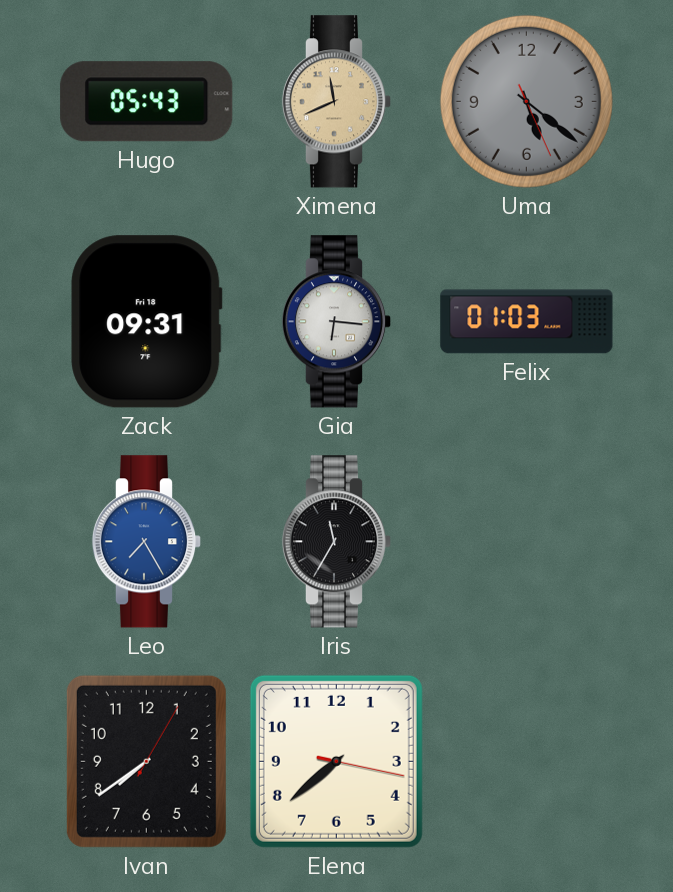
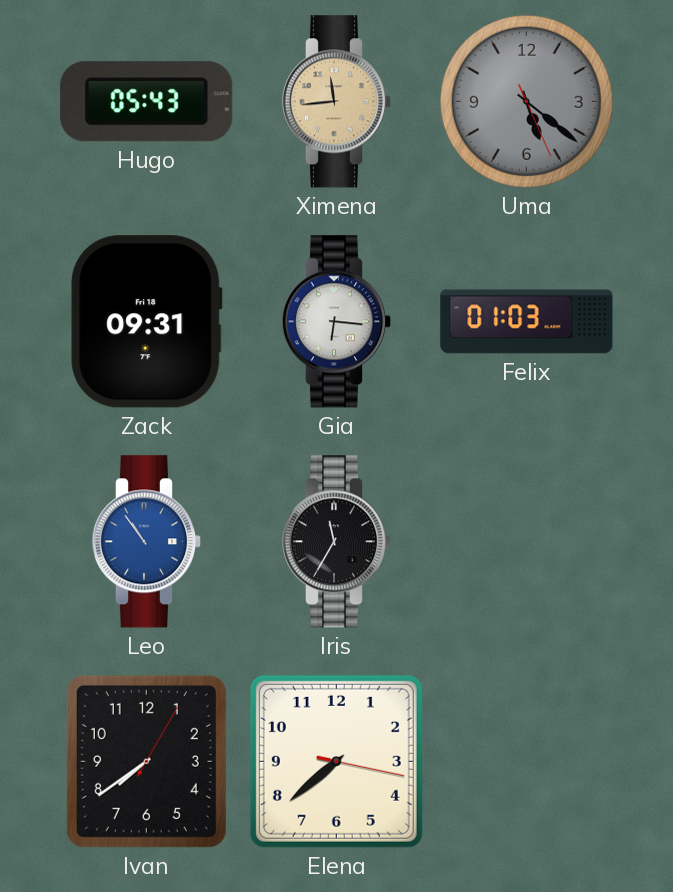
Ximena: 11:41 -> 11:44
Leo: 7:25 -> 10:54
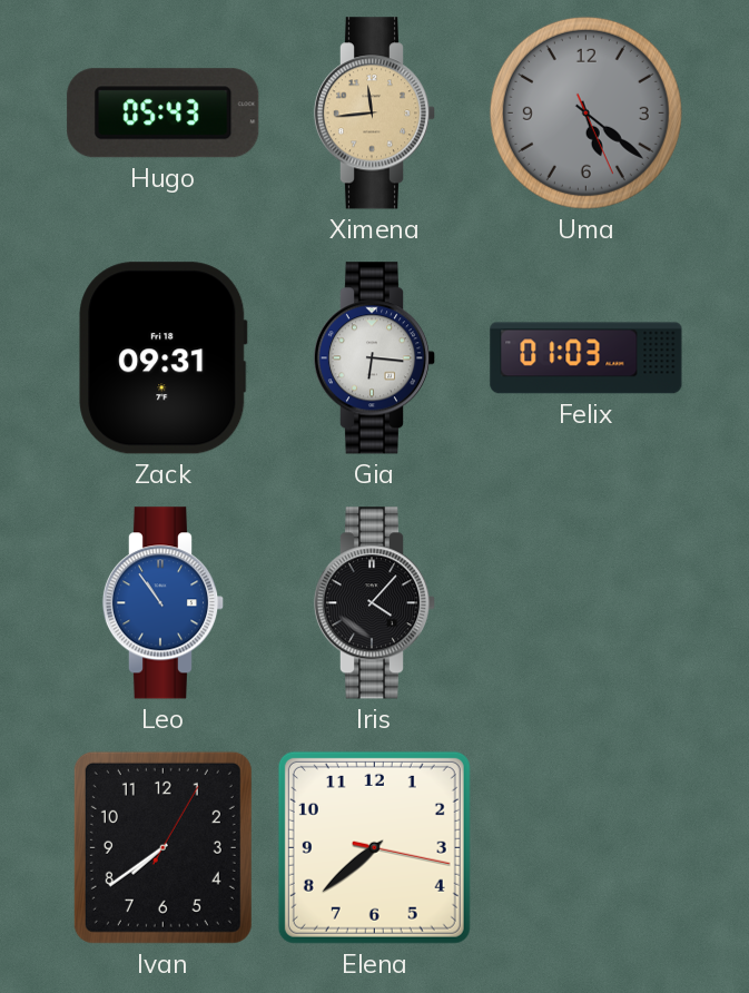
Iris: 11:35 -> 4:07
